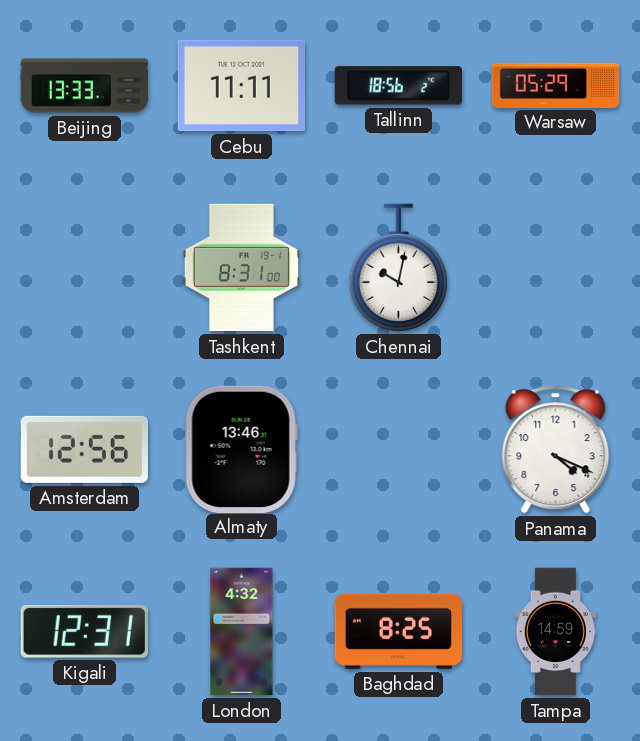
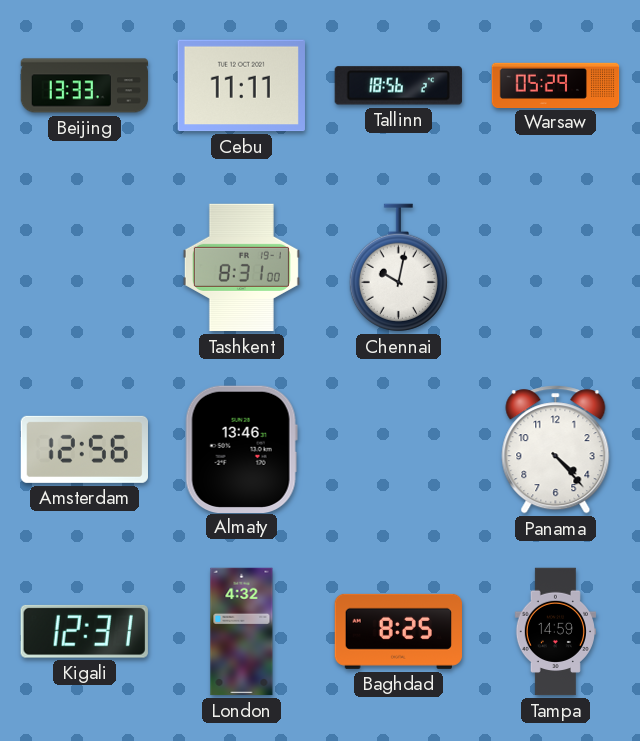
Panama: 4:19 -> 4:23
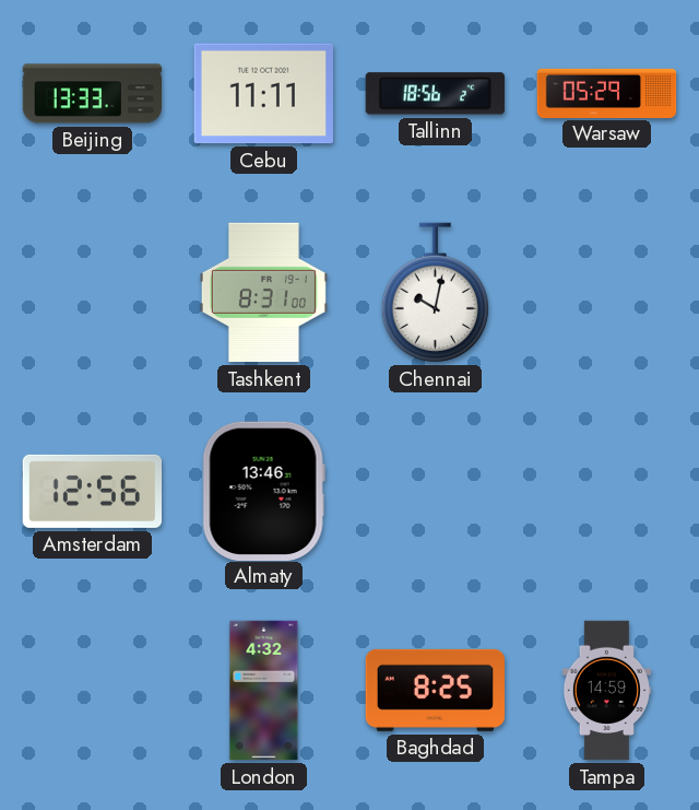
Panama: 4:23 -> none
Kigali: 12:31 -> none
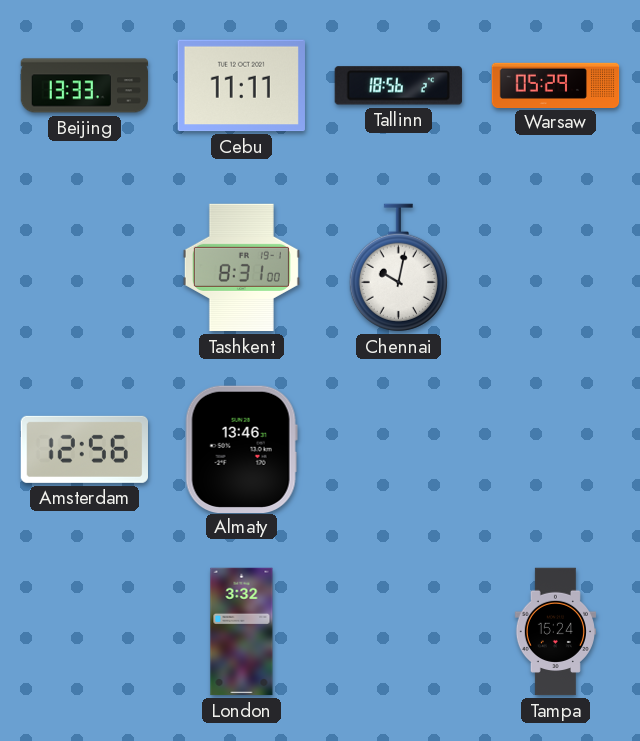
London: 4:32 -> 3:32
Baghdad: 8:25 -> none
Tampa: 14:59 -> 15:24
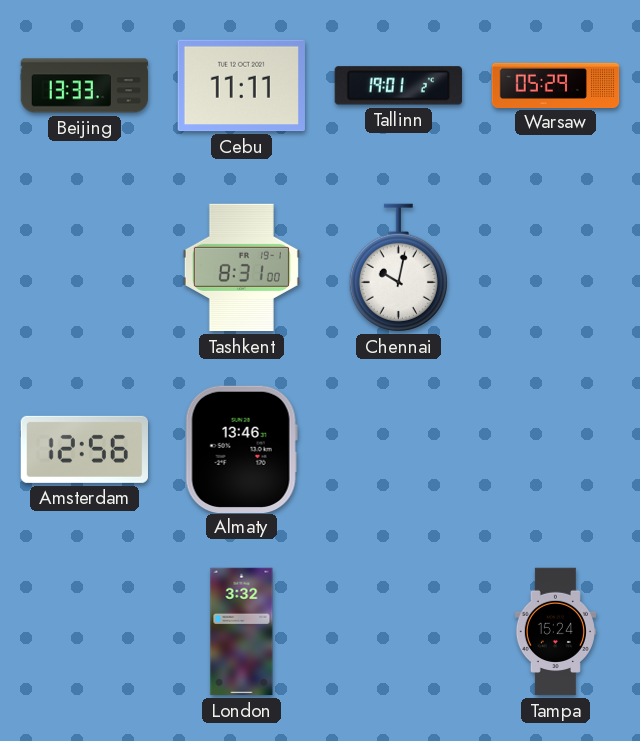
Tallinn: 18:56 -> 19:01
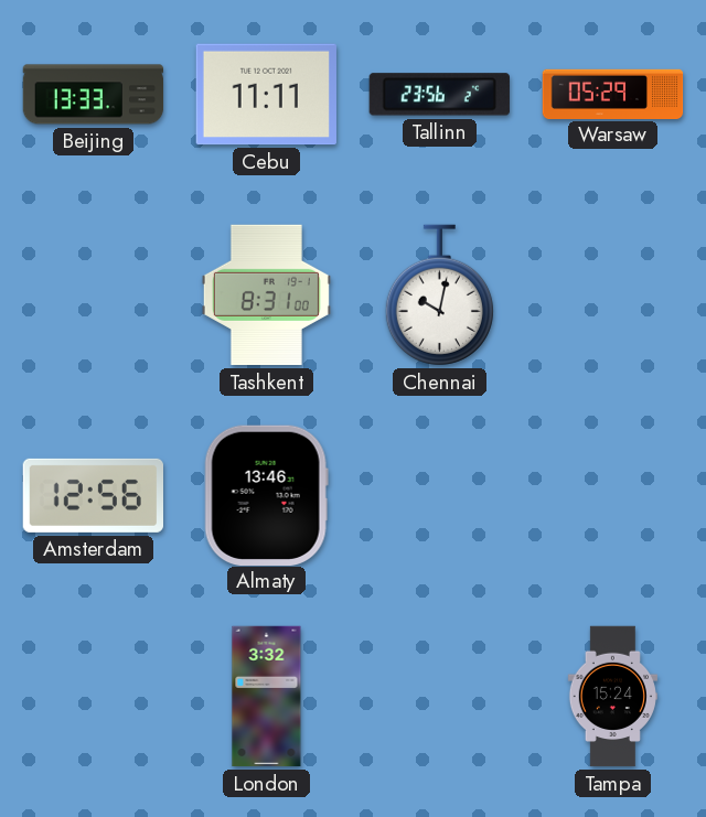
Tallinn: 19:01 -> 23:56
